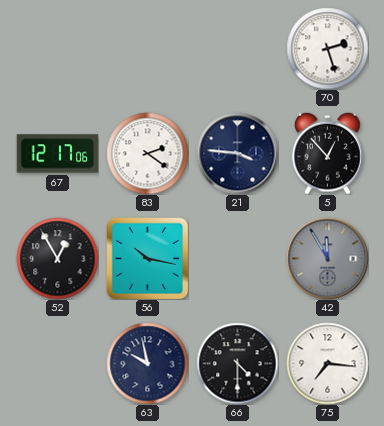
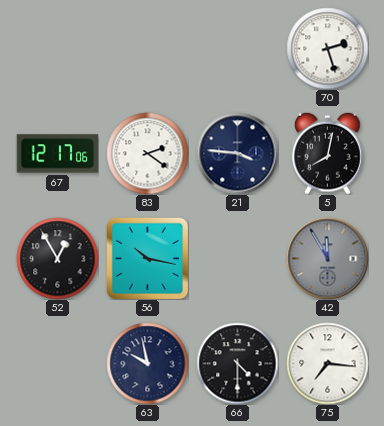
5: 12:53 -> 8:02
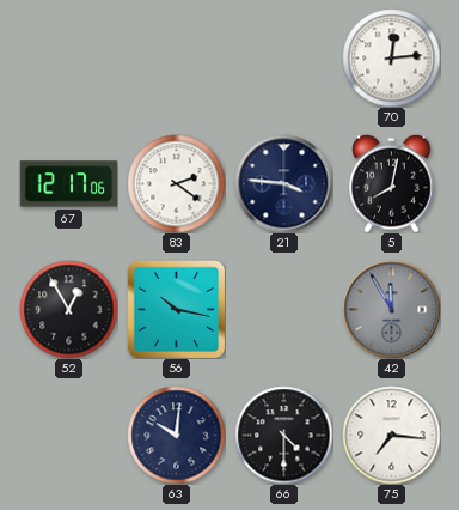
70: 2:27 -> 12:14
63: 9:58 -> 10:01
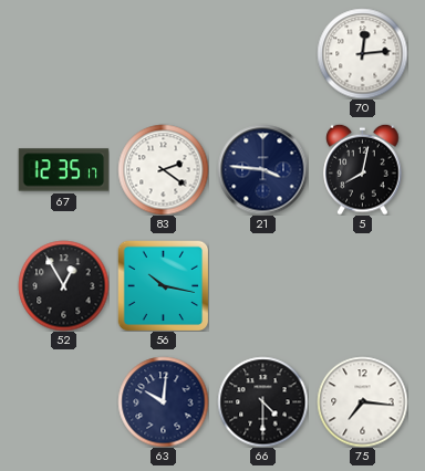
67: 12:17 -> 12:35
42: 11:55 -> none
